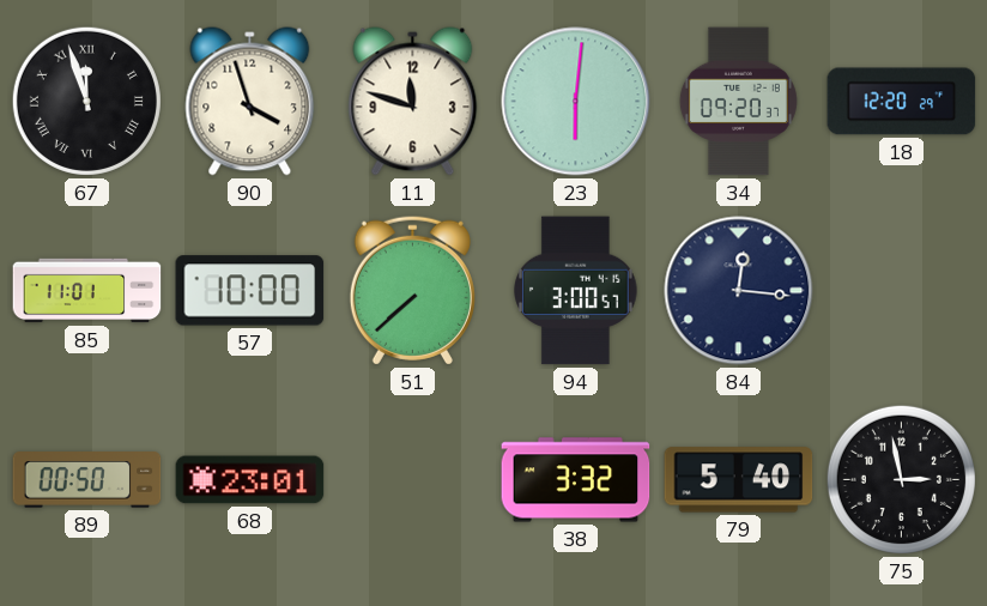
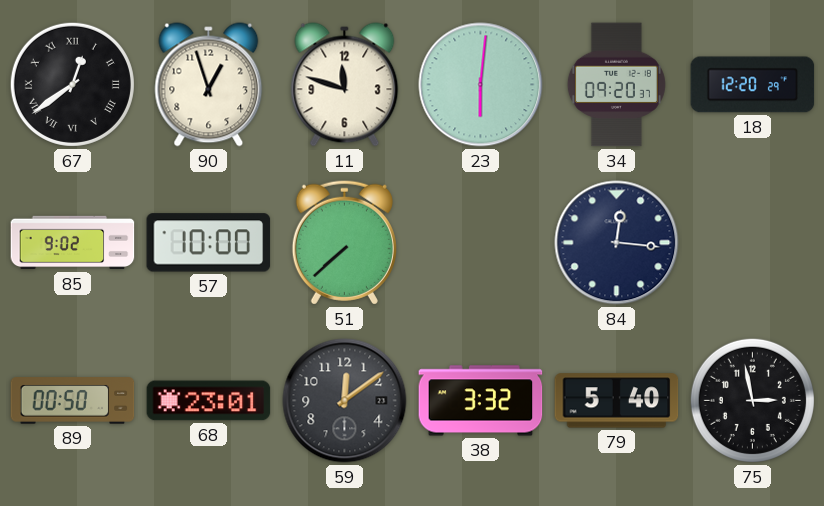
67: 11:57 -> 12:39
90: 3:57 -> 12:57
85: 11:01 -> 9:02
94: 3:00 -> none
59: none -> 12:09
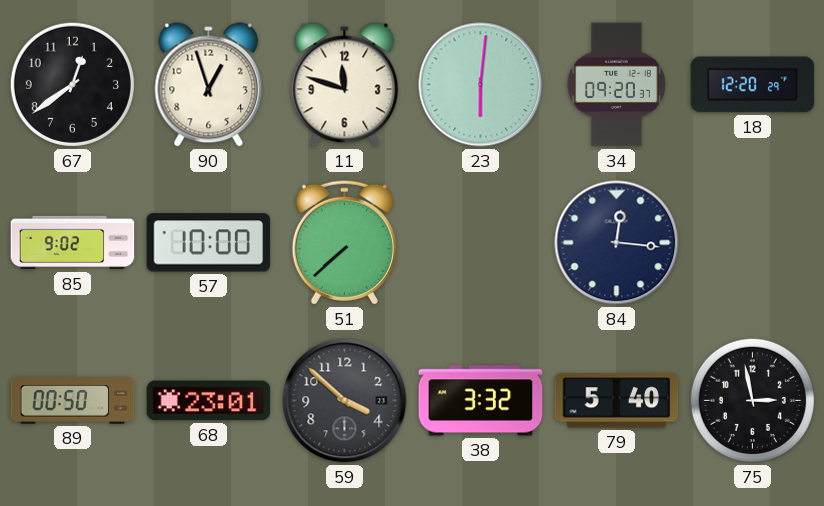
67 numerals: Roman -> Arabic
59: 12:09 -> 3:52
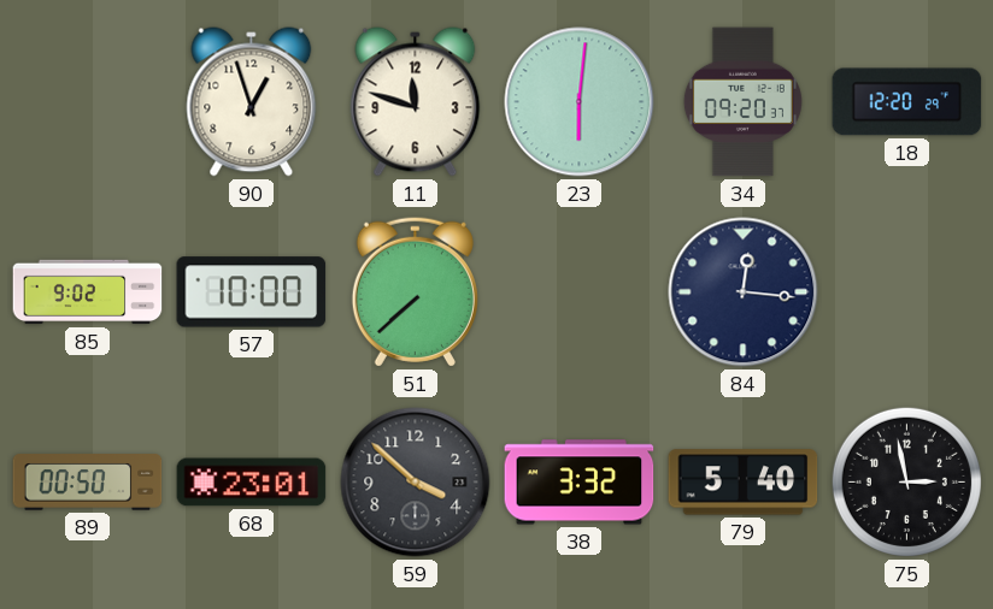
67: 12:39 -> none
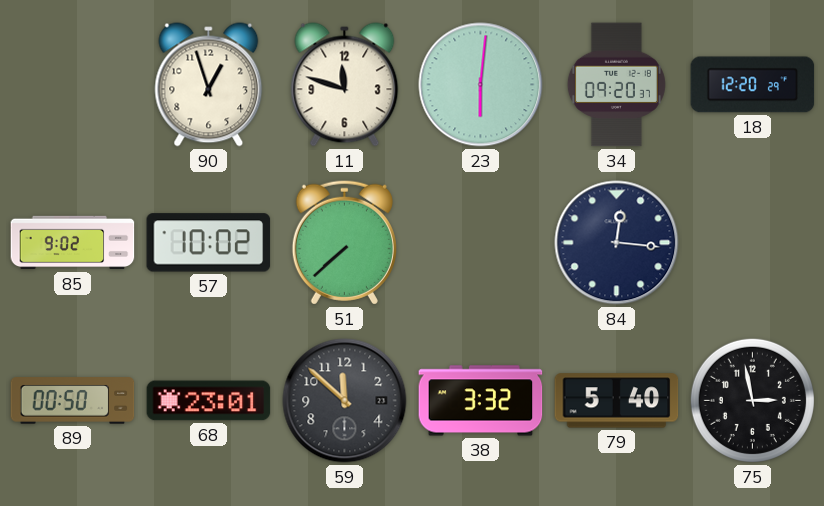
57: 10:00 -> 10:02
59: 3:52 -> 11:52
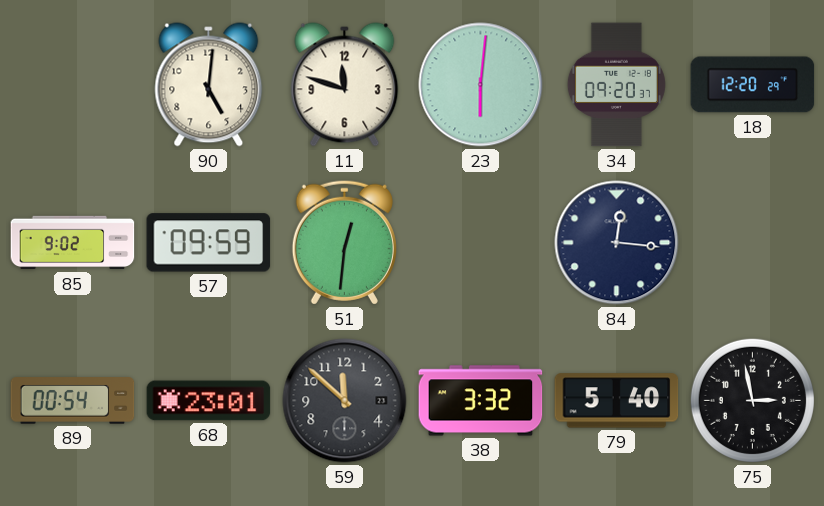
90: 12:57 -> 5:01
57: 10:02 -> 09:59
51: 7:38 -> 12:31
89: 00:50 -> 00:54
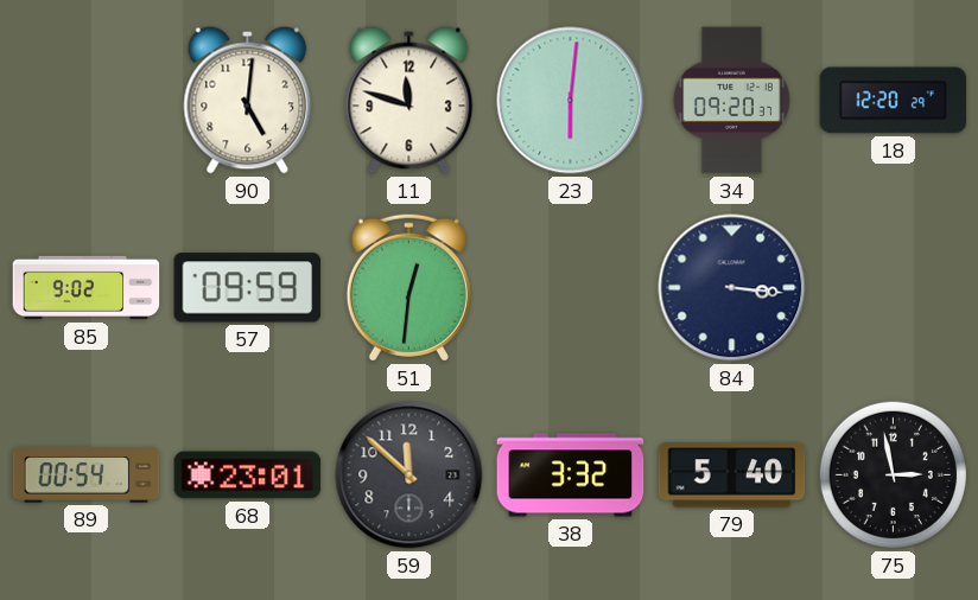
84: 12:16 -> 3:16
